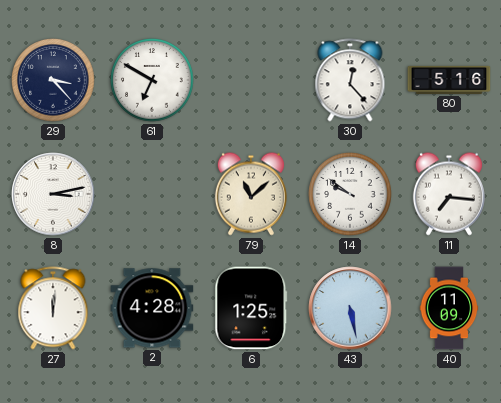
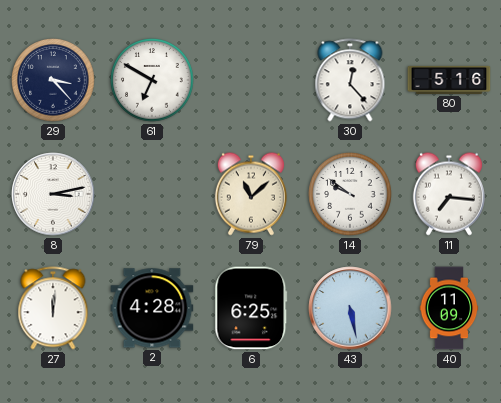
6: 1:25 -> 6:25
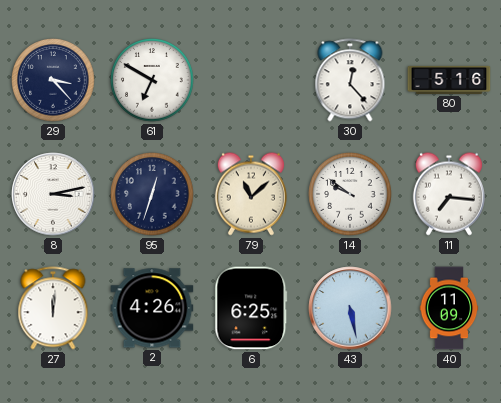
95: none -> 12:33
2: 4:28 -> 4:26
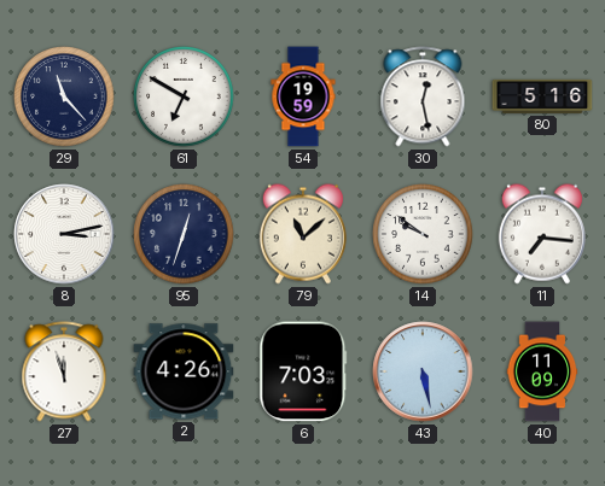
29: 3:23 -> 11:23
54: none -> 19:59
30: 12:23 -> 12:28
27: 12:01 -> 11:57
6: 6:25 -> 7:03
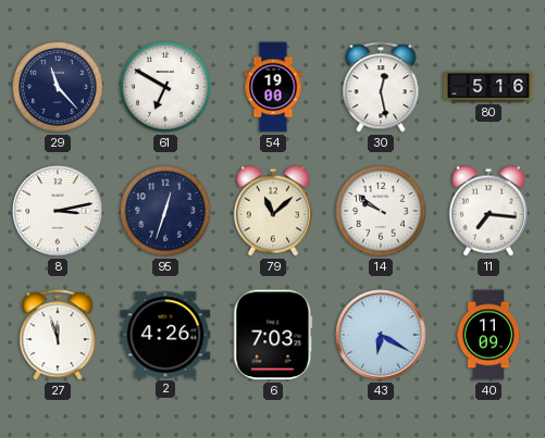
54: 19:59 -> 19:00
43: 5:28 -> 6:20
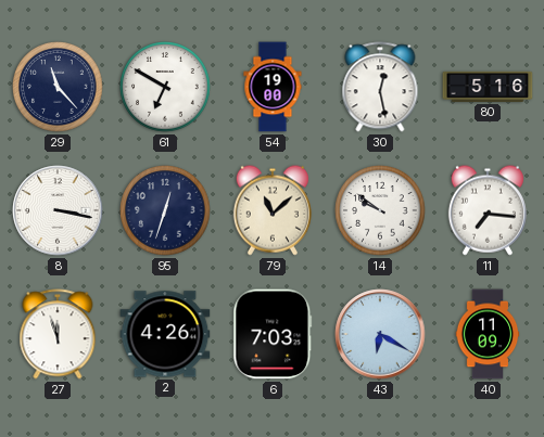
8: 3:13 -> 3:17
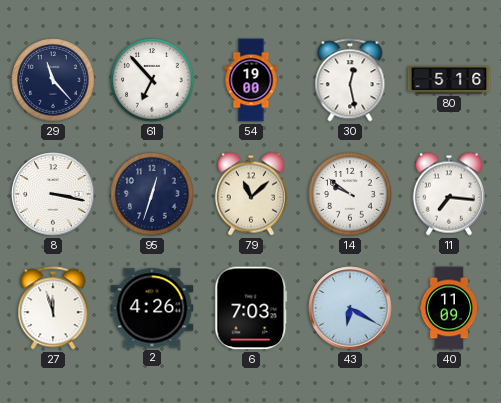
61: 6:50 -> 6:53
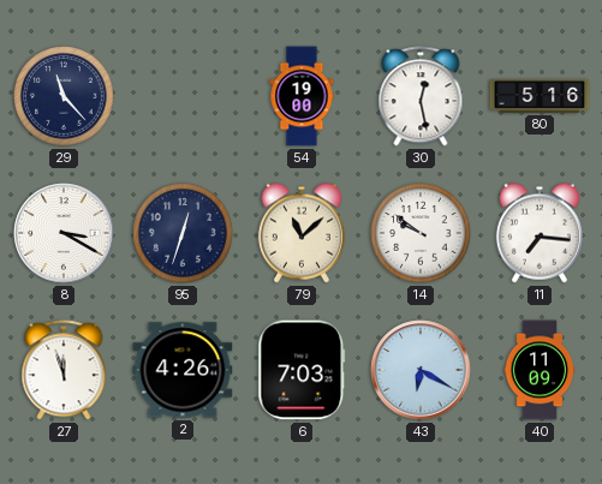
61: 6:53 -> none
8: 3:17 -> 3:20
